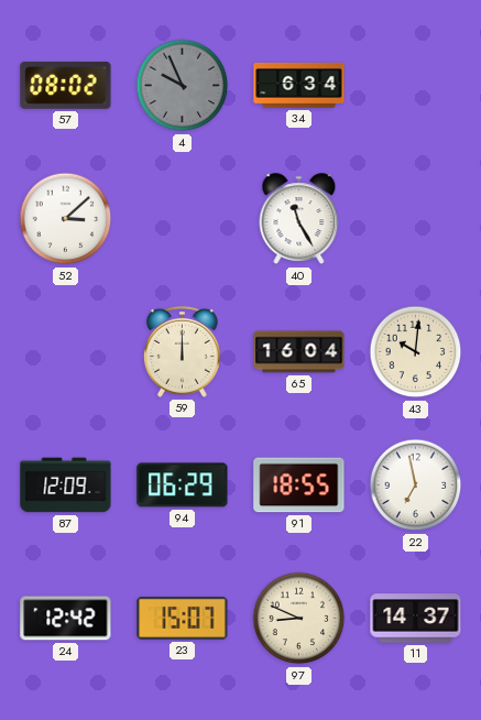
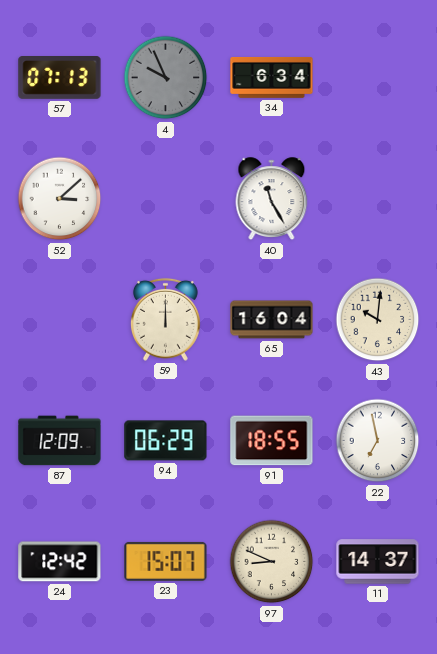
57: 08:02 -> 07:13
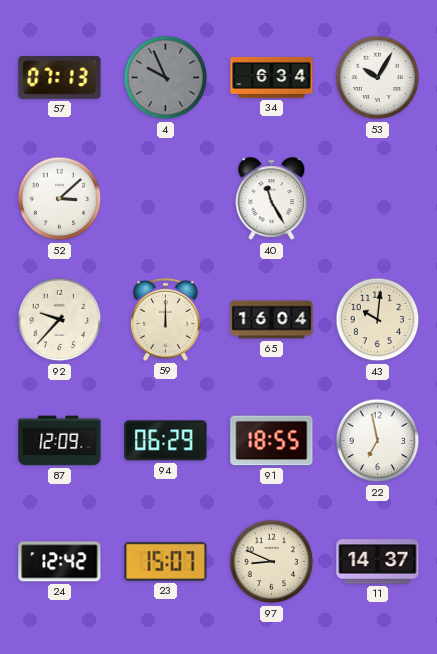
53: none -> 10:05
92: none -> 9:37
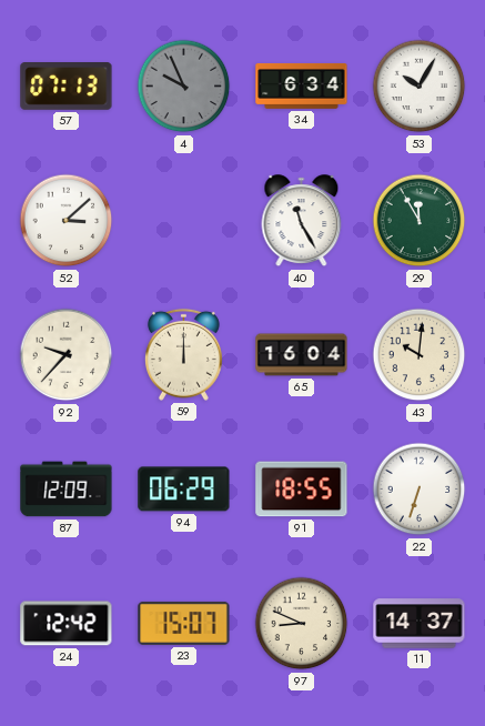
29: none -> 11:55
22: 6:58 -> 6:33
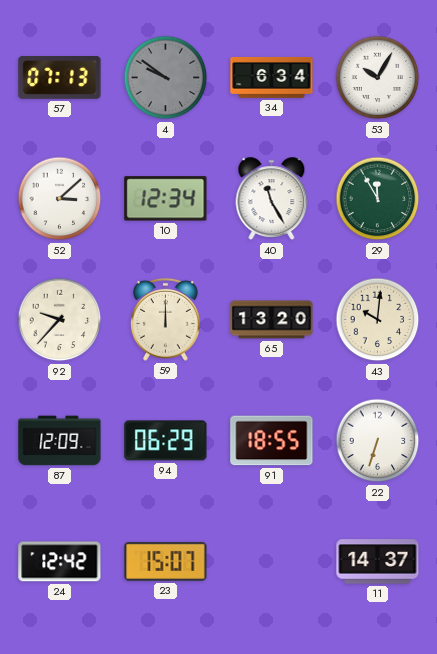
4: 9:56 -> 9:51
10: none -> 12:34
65: 16:04 -> 13:20
97: 8:49 -> none
